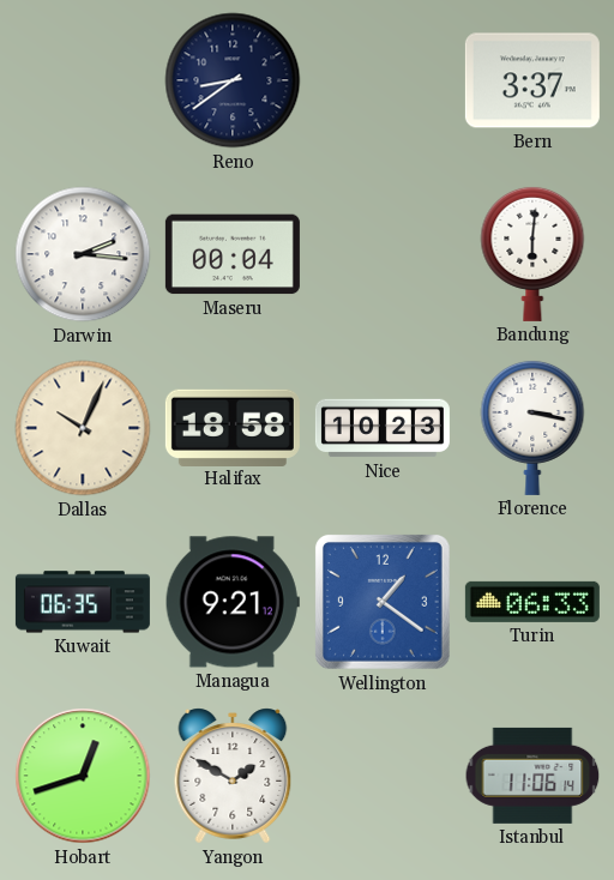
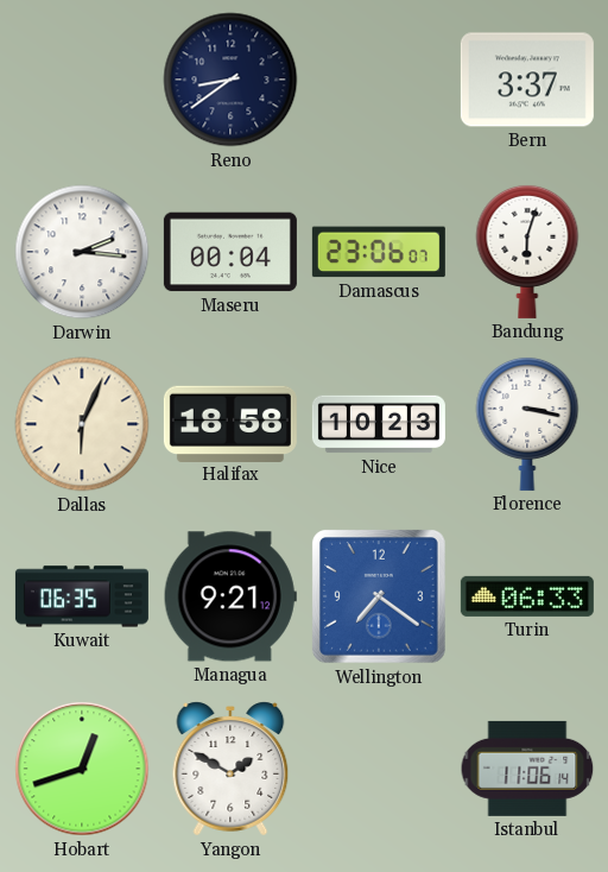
Damascus: none -> 23:06
Bandung: 6:01 -> 6:03
Dallas: 10:04 -> 6:04
Wellington: 1:21 -> 7:21
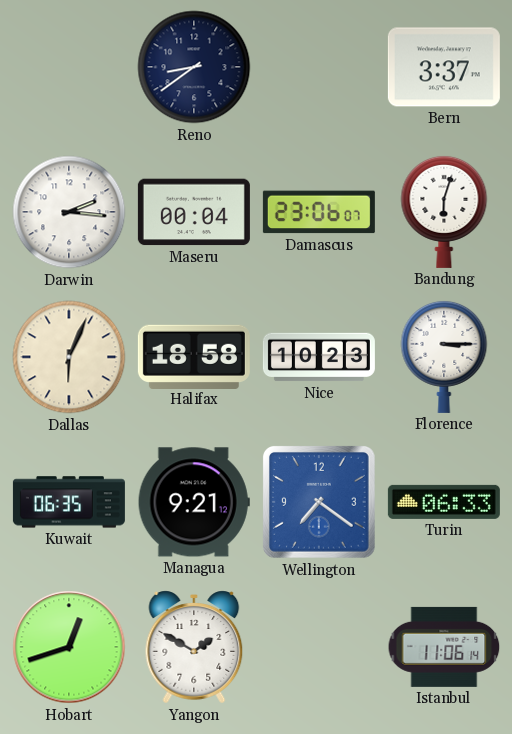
Florence: 3:17 -> 3:15
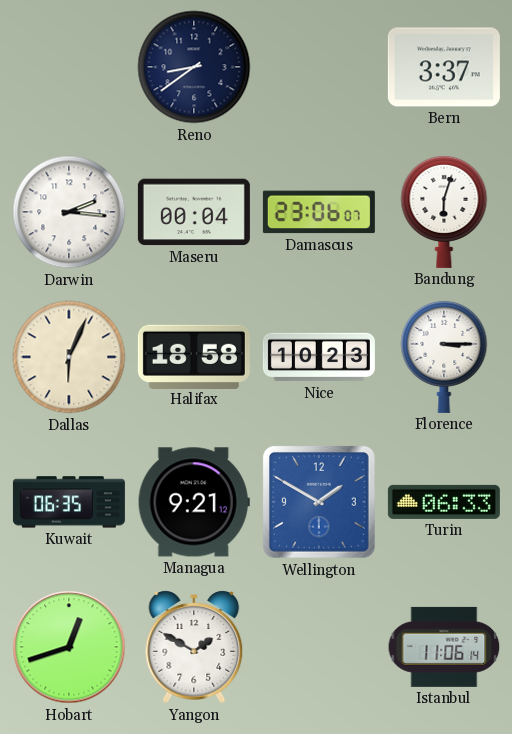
Wellington: 7:21 -> 1:50
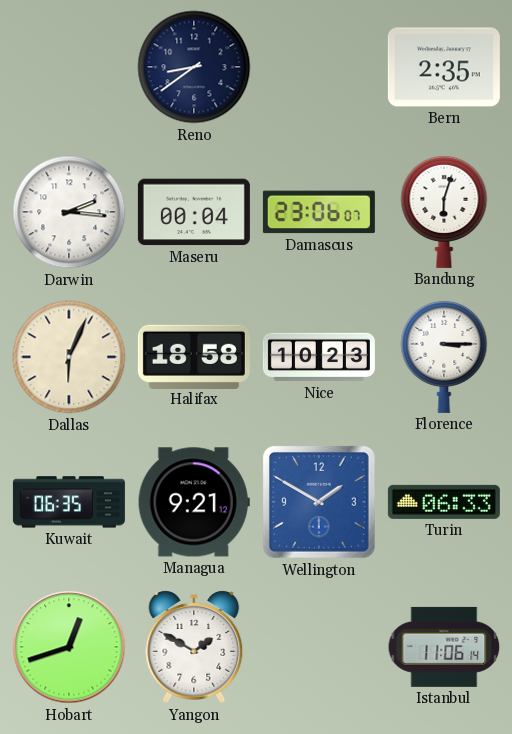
Bern: 3:37 -> 2:35
